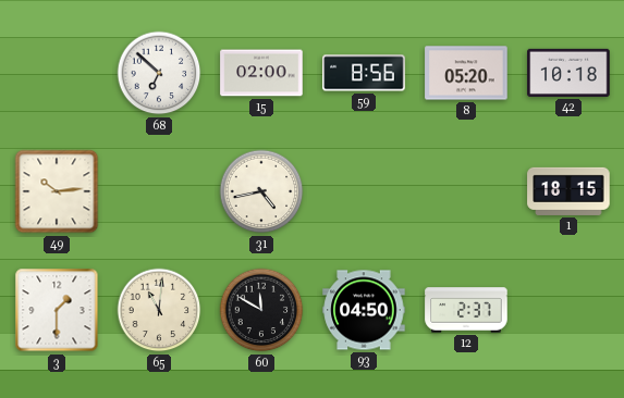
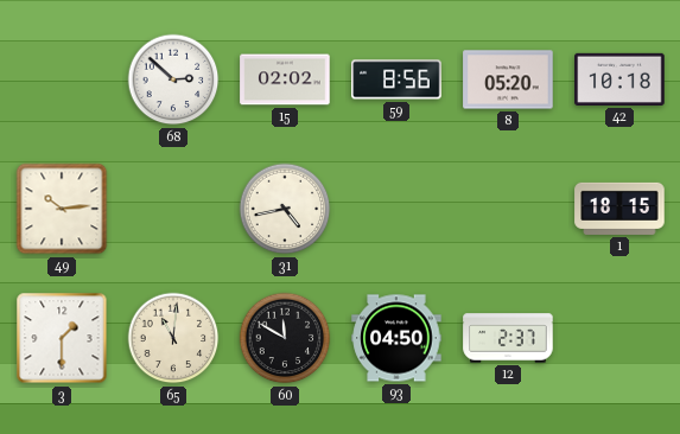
68: 6:52 -> 2:52
15: 02:00 -> 02:02
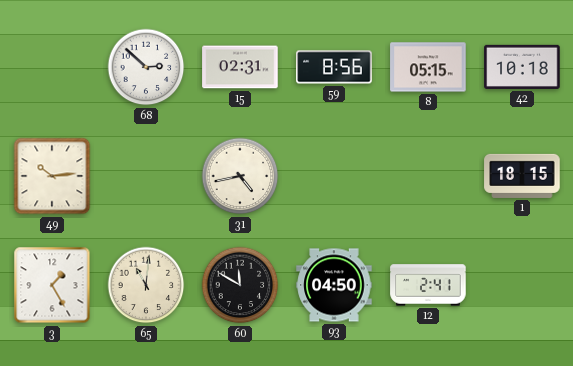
15: 02:02 -> 02:31
8: 05:20 -> 05:15
3: 1:30 -> 1:25
12: 2:37 -> 2:41
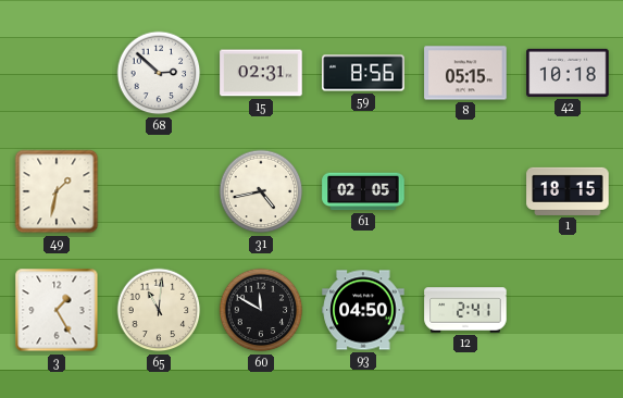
49: 10:14 -> 1:32
61: none -> 02:05
